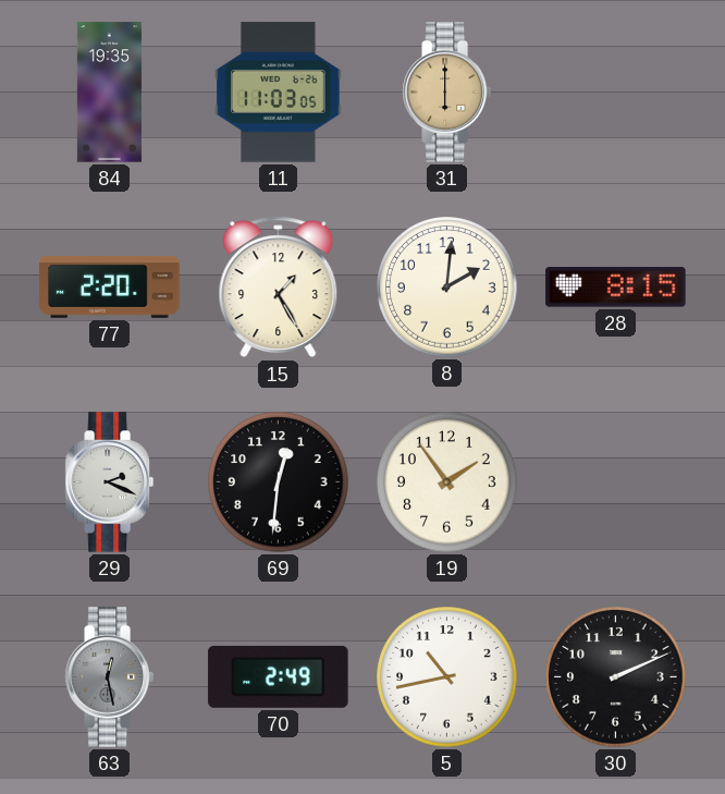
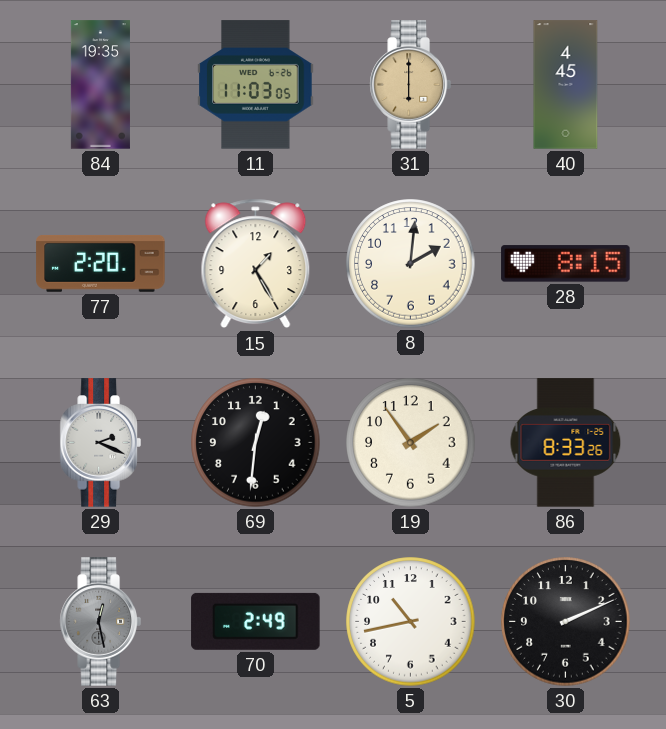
40: none -> 4:45
86: none -> 8:33
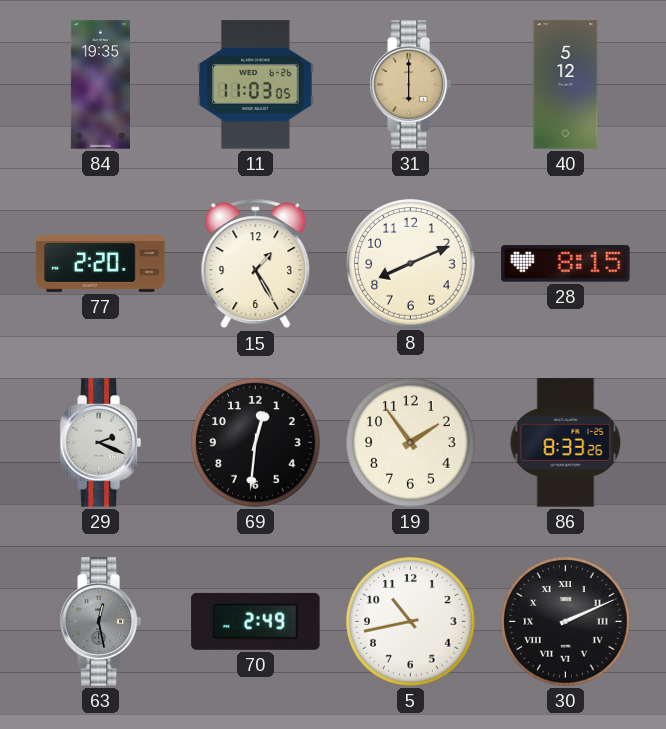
40: 4:45 -> 5:12
8: 2:01 -> 8:11
30 numerals: Arabic -> Roman
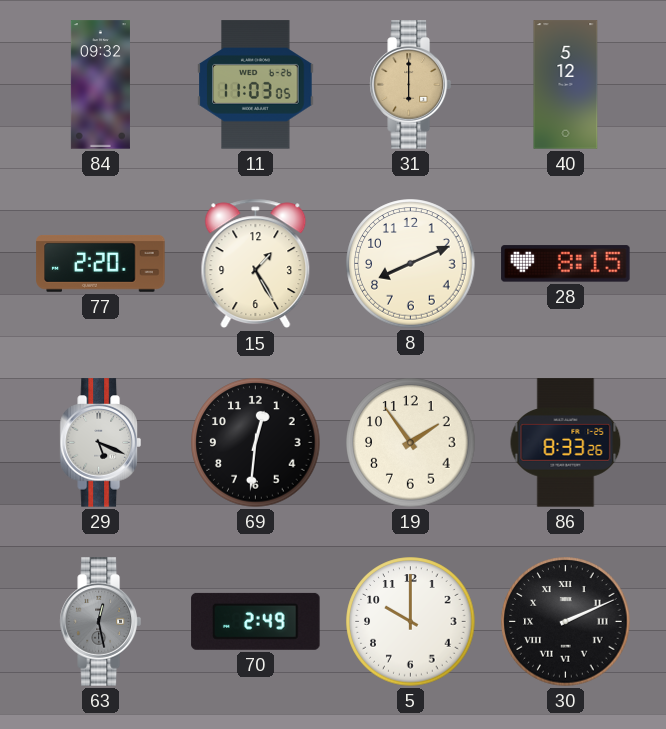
84: 19:35 -> 09:32
29: 2:19 -> 5:19
5: 10:43 -> 10:00
